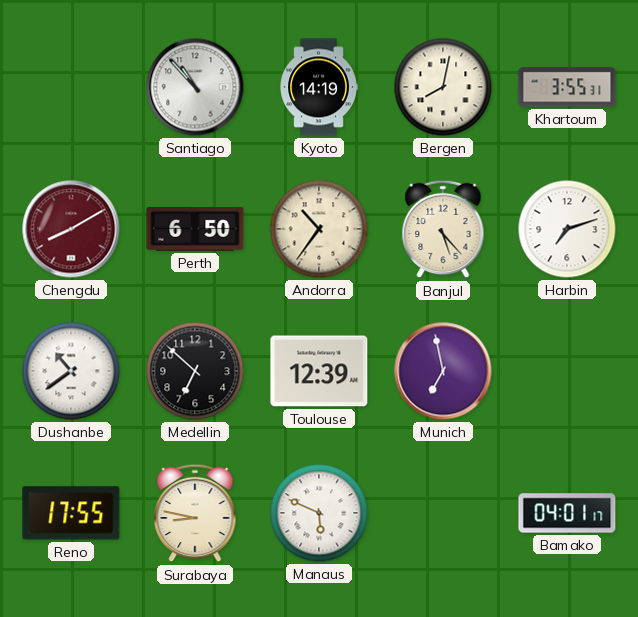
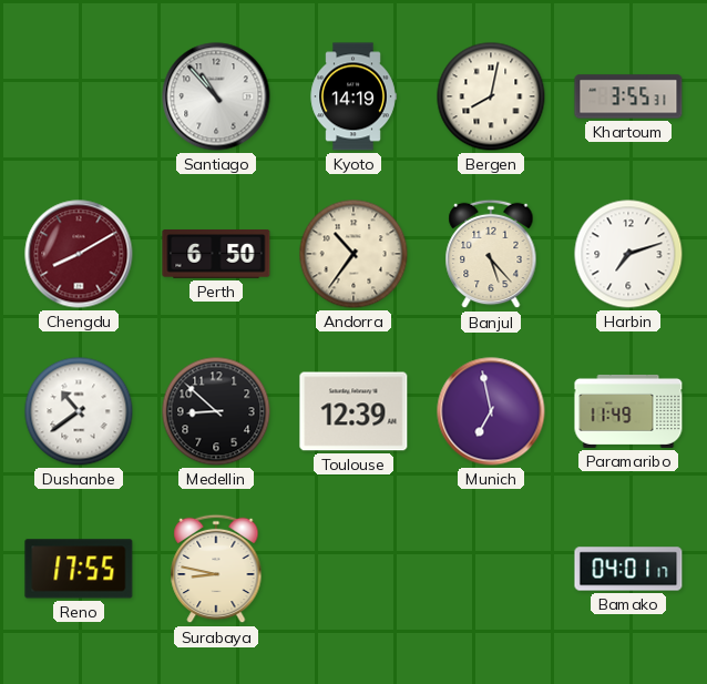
Medellin: 6:52 -> 8:52
Paramaribo: none -> 11:49
Manaus: 5:49 -> none
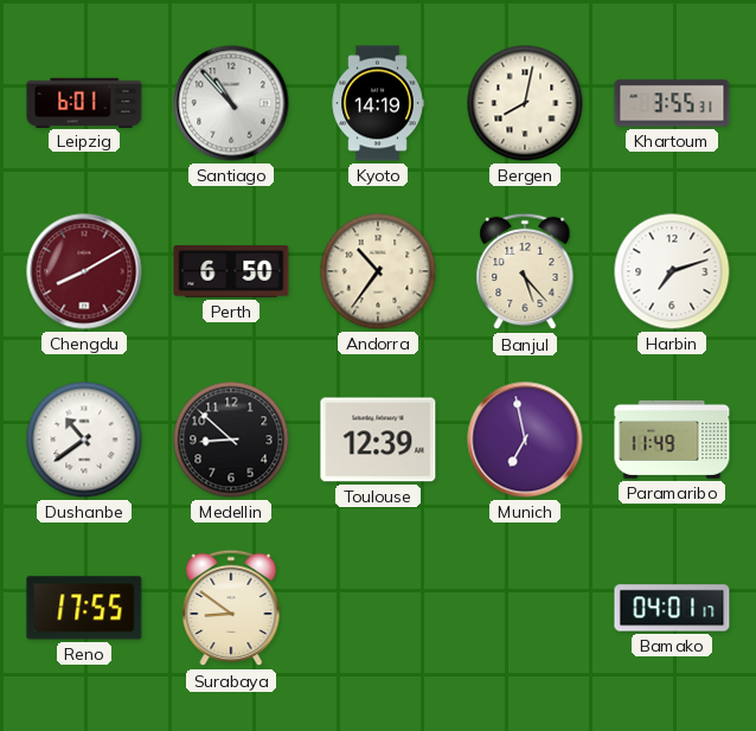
Leipzig: none -> 6:01
Surabaya: 8:47 -> 8:51
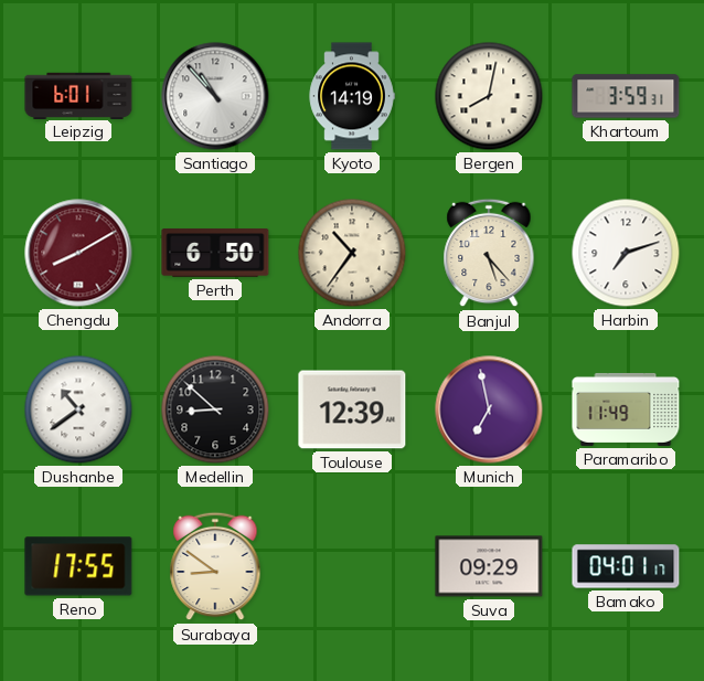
Khartoum: 3:55 -> 3:59
Suva: none -> 09:29
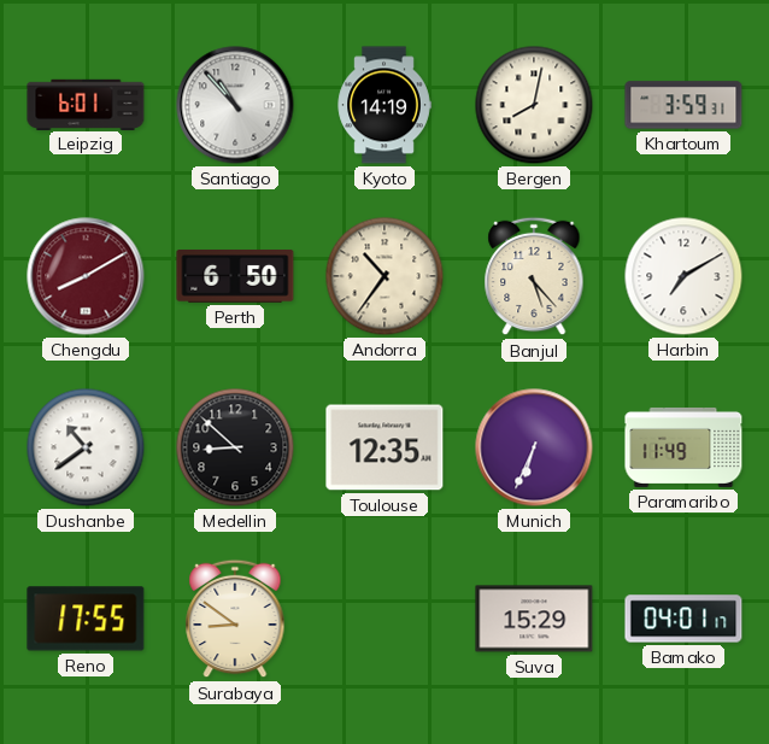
Harbin: 7:12 -> 7:10
Toulouse: 12:39 -> 12:35
Munich: 6:58 -> 6:34
Suva: 09:29 -> 15:29
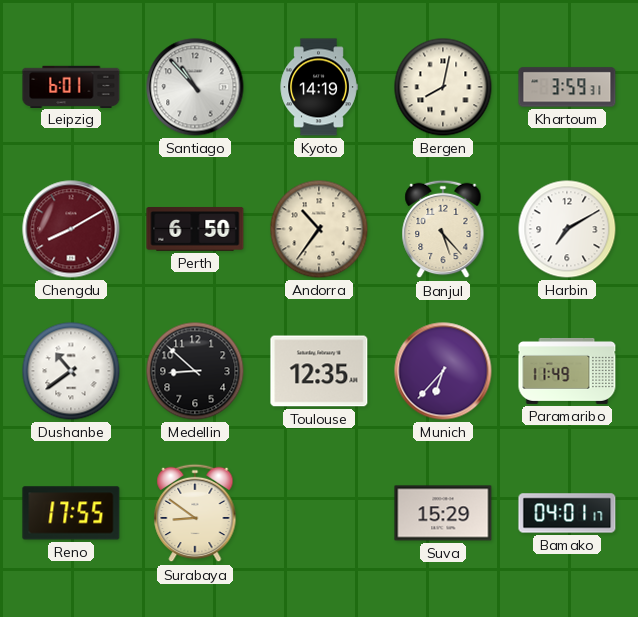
Munich: 6:34 -> 6:37
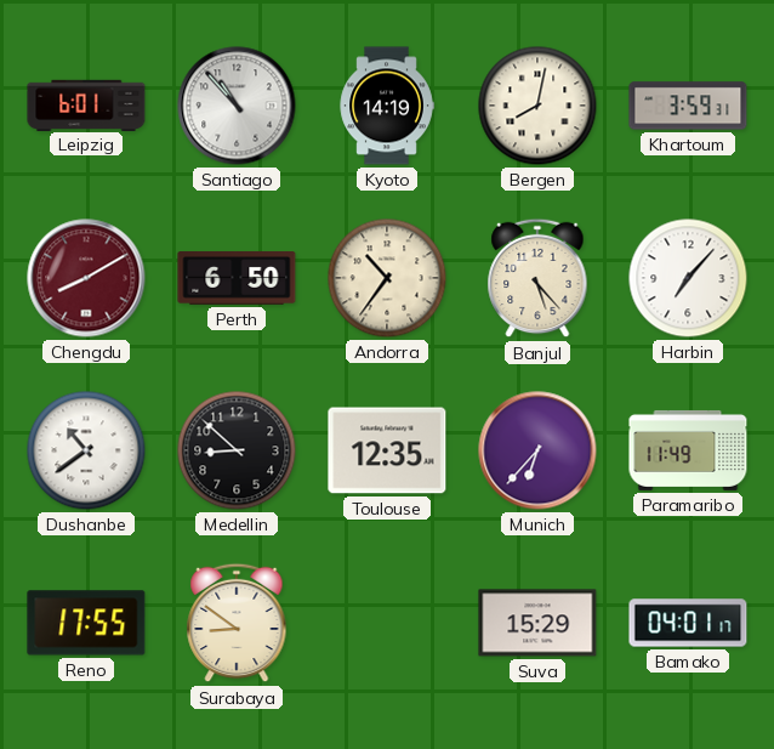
Harbin: 7:10 -> 7:07
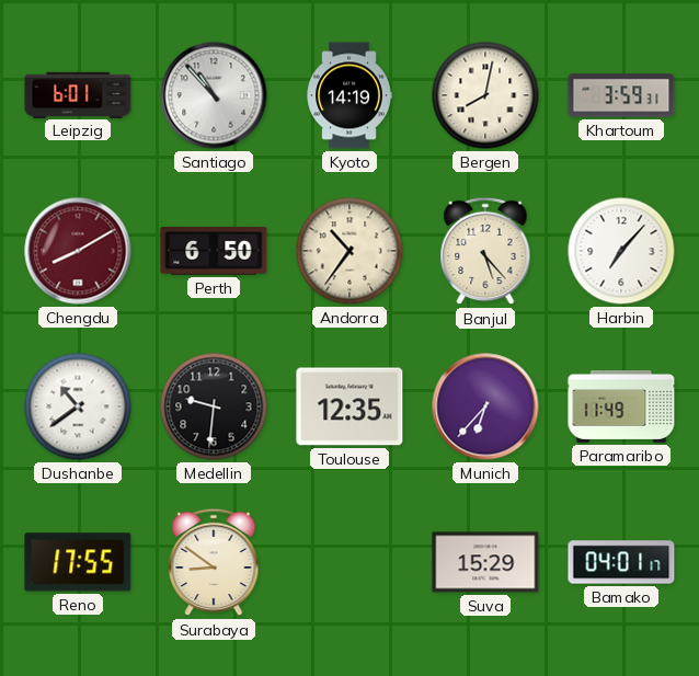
Medellin: 8:52 -> 9:31
